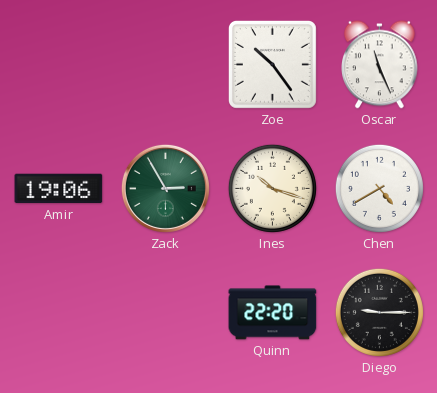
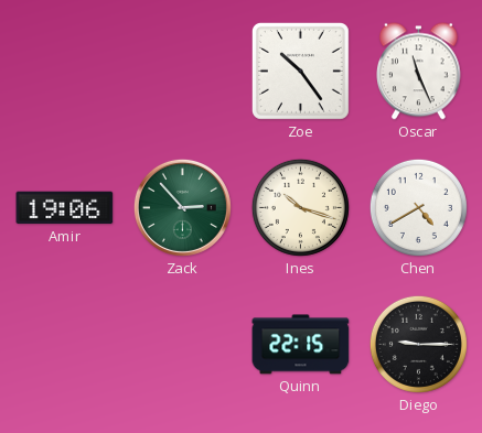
Zack: 2:55 -> 2:53
Quinn: 22:20 -> 22:15
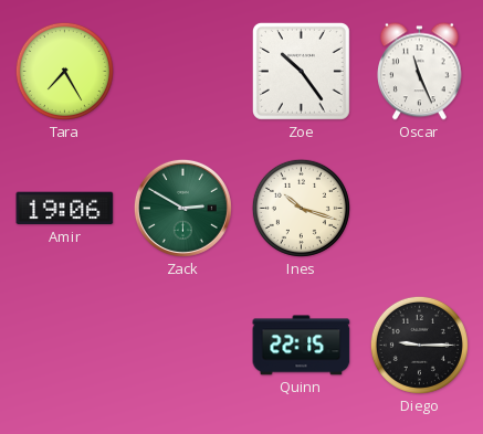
Tara: none -> 7:25
Zack: 2:53 -> 2:50
Chen: 4:40 -> none
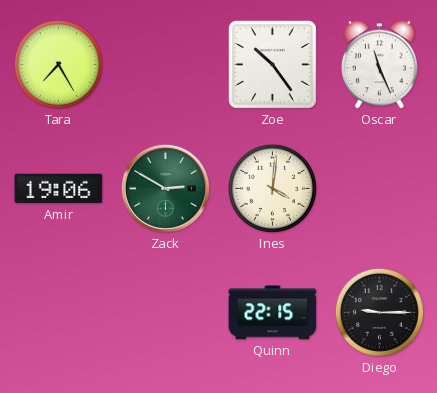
Ines: 10:18 -> 4:01
